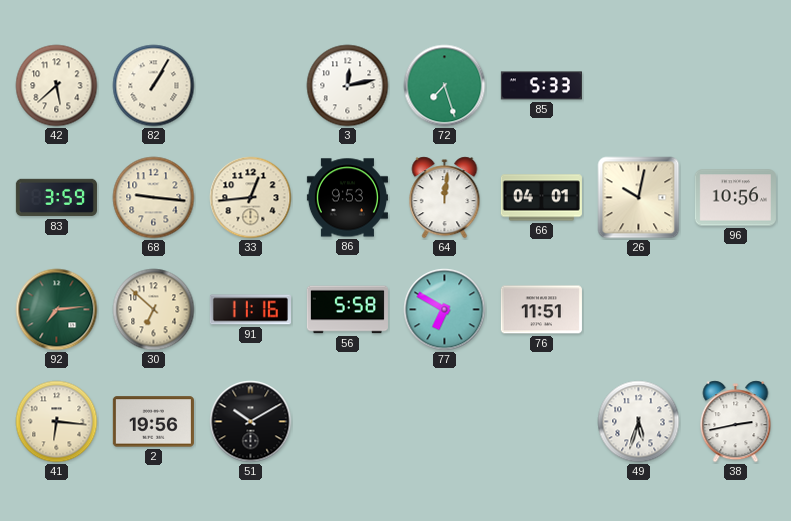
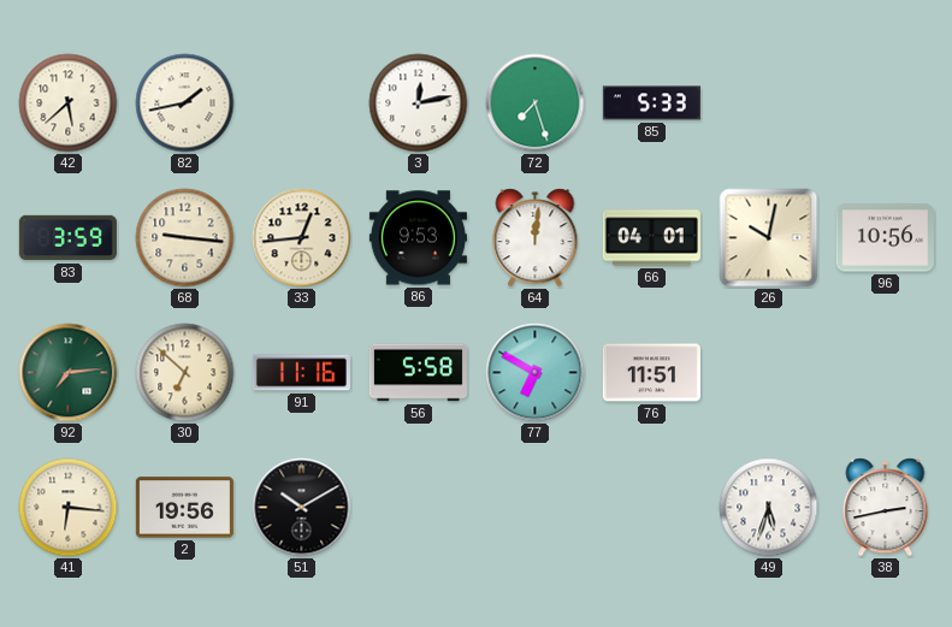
82: 1:05 -> 1:43
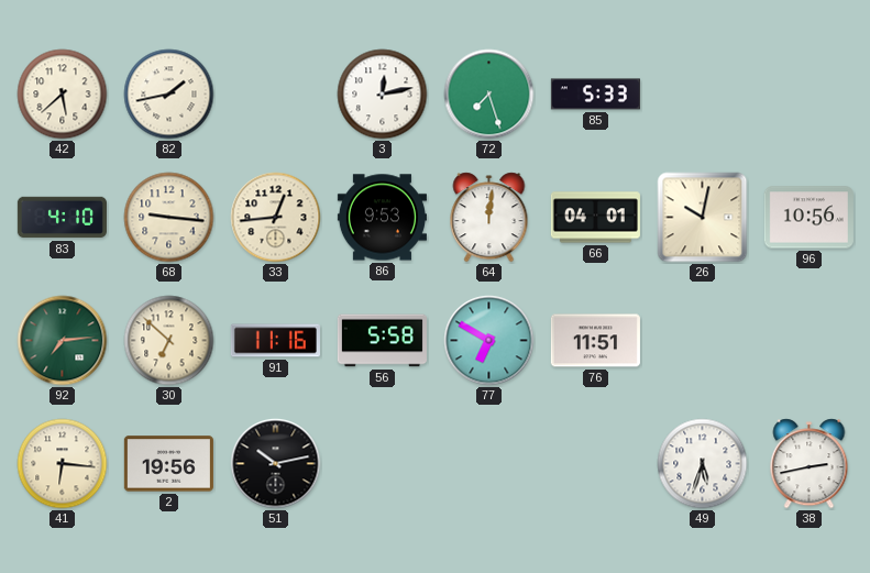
83: 3:59 -> 4:10
51: 10:10 -> 10:13
